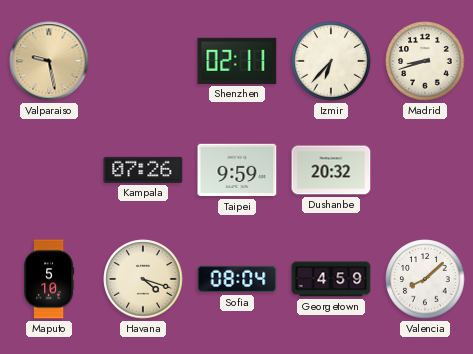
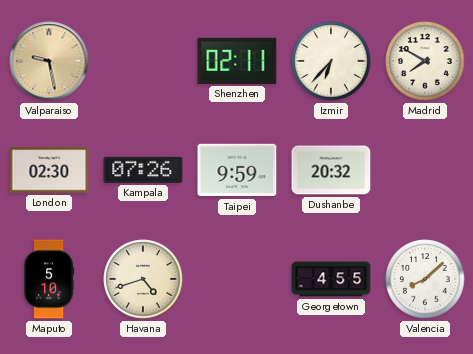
Madrid: 8:42 -> 7:50
London: none -> 02:30
Havana: 4:18 -> 4:42
Sofia: 08:04 -> none
Georgetown: 4:59 -> 4:55
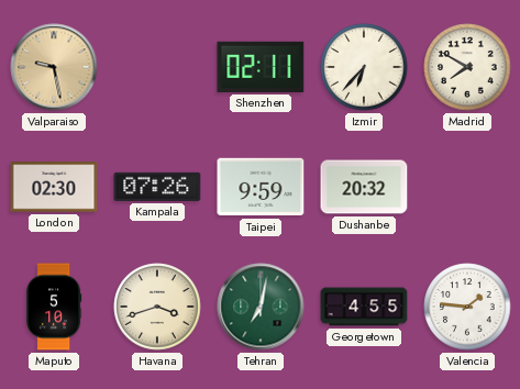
Havana: 4:42 -> 3:42
Tehran: none -> 7:02
Valencia: 8:08 -> 1:46
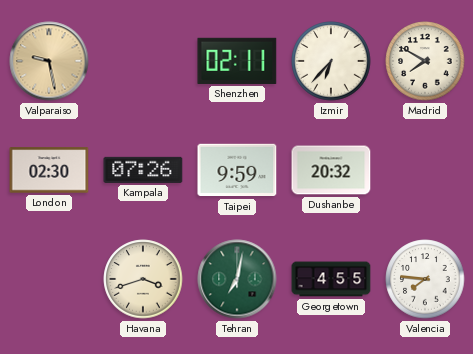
Maputo: 5:10 -> none
Valencia: 1:46 -> 7:46
